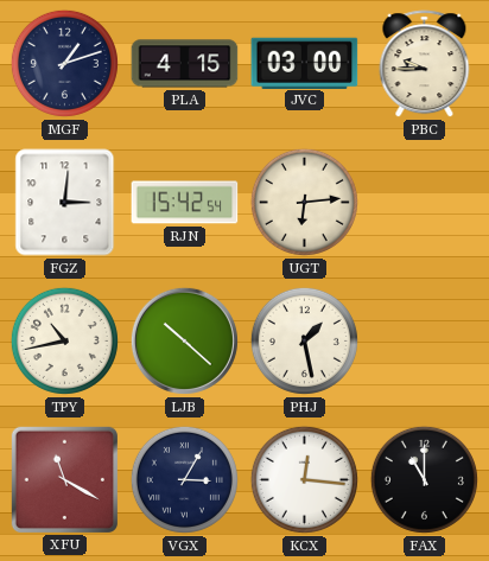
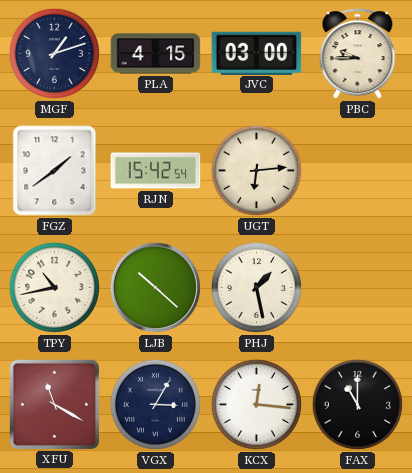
FGZ: 3:01 -> 1:39
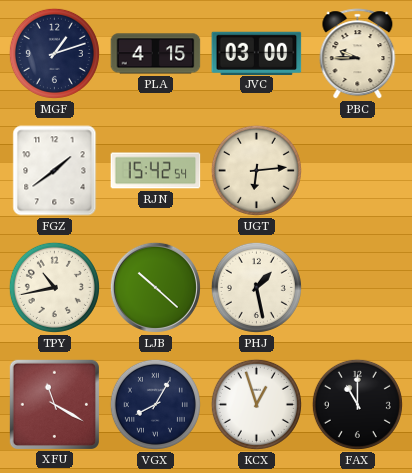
VGX: 3:05 -> 8:05
KCX: 12:16 -> 12:57
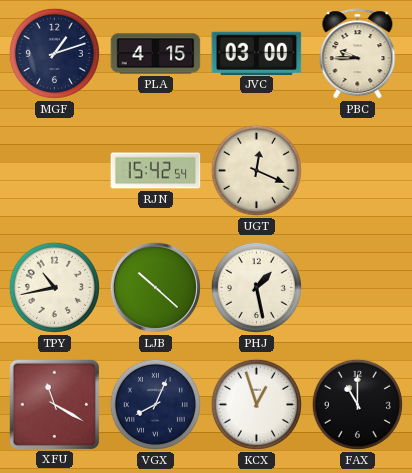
FGZ: 1:39 -> none
UGT: 6:14 -> 12:19
VGX: 8:05 -> 8:04
